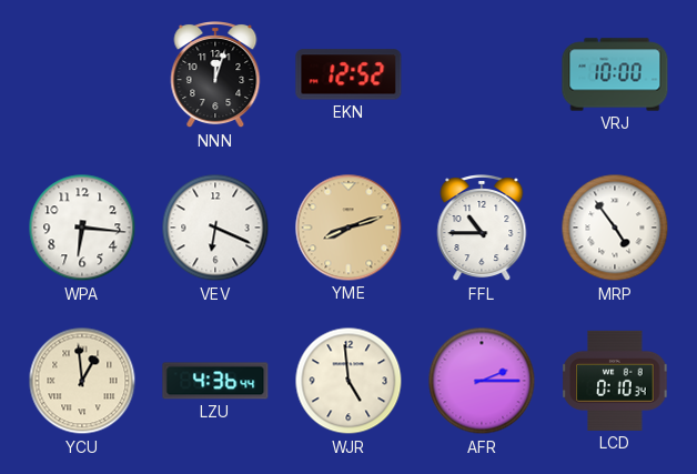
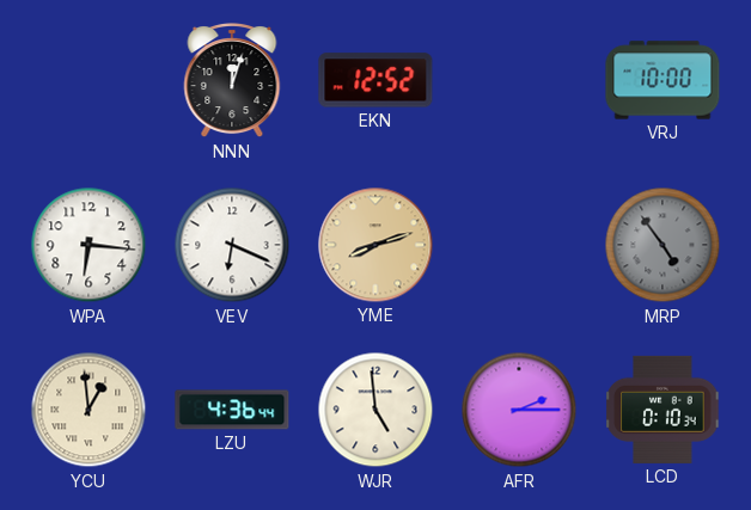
FFL: 10:45 -> none
MRP dial: white -> grey
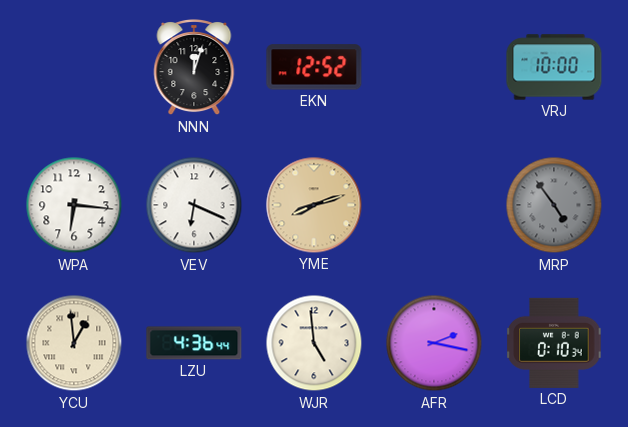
AFR: 2:15 -> 2:17
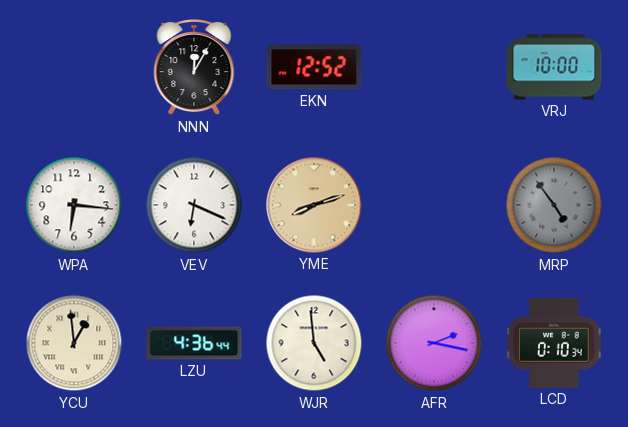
NNN: 12:03 -> 12:05
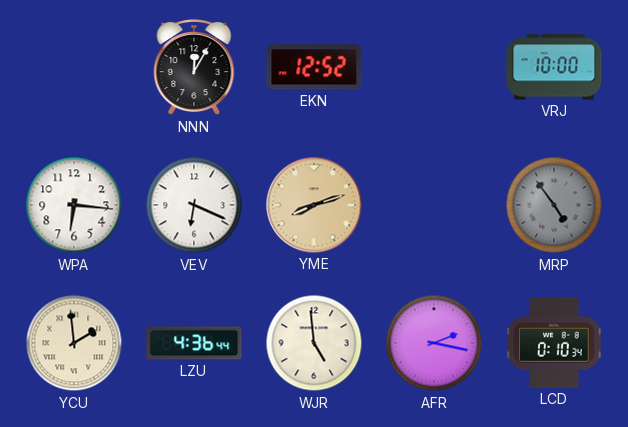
YCU: 12:59 -> 1:59
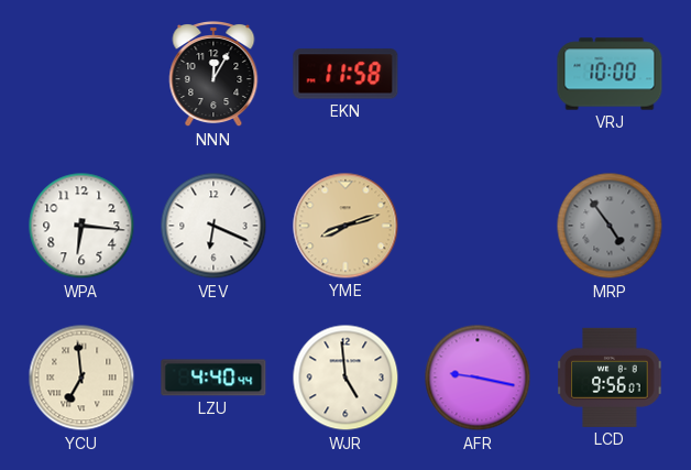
EKN: 12:52 -> 11:58
YCU: 1:59 -> 6:59
LZU: 4:36 -> 4:40
AFR: 2:17 -> 9:17
LCD: 0:10 -> 9:56
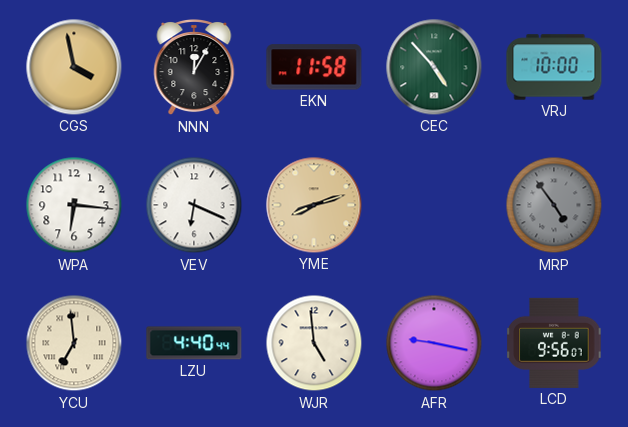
CGS: none -> 3:58
CEC: none -> 4:53
